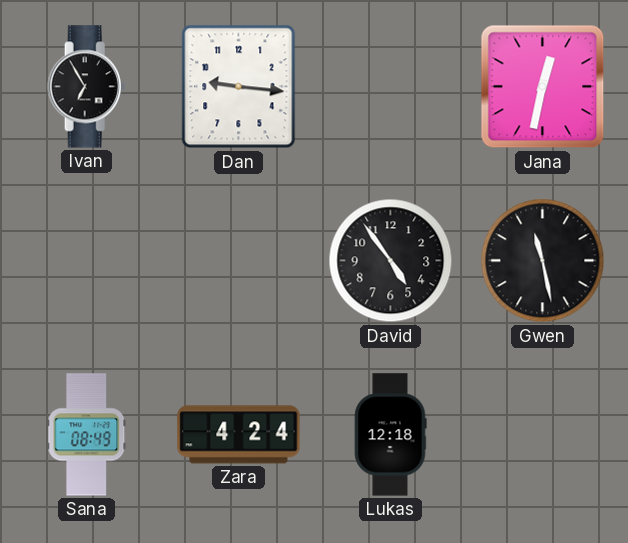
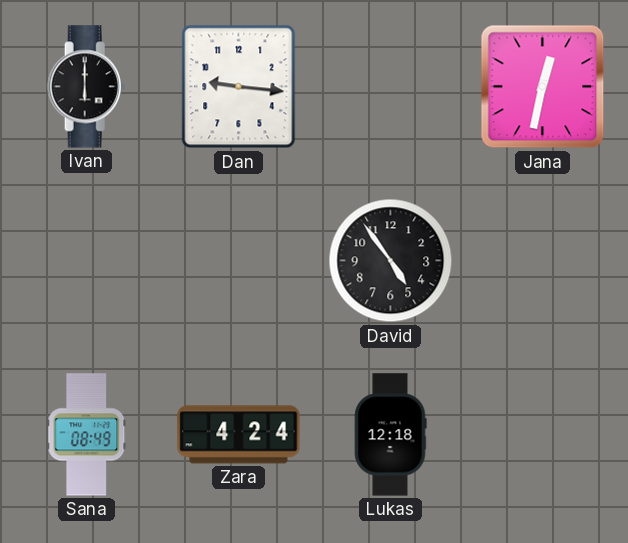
Ivan: 6:55 -> 6:00
Gwen: 11:28 -> none
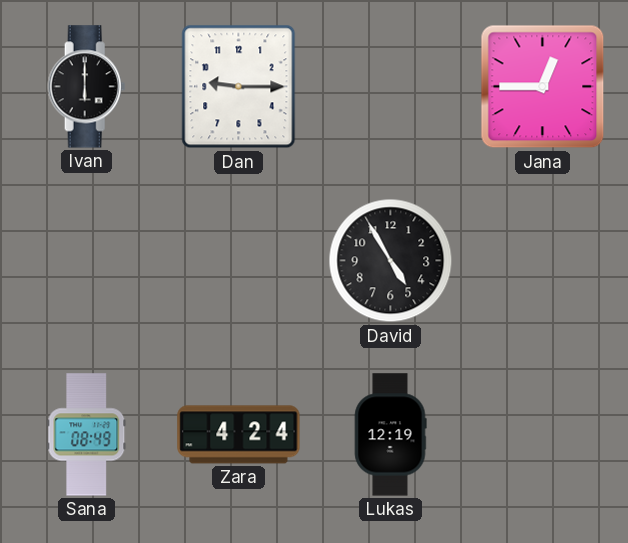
Dan: 9:16 -> 9:15
Jana: 12:32 -> 12:45
David: 4:54 -> 4:55
Lukas: 12:18 -> 12:19
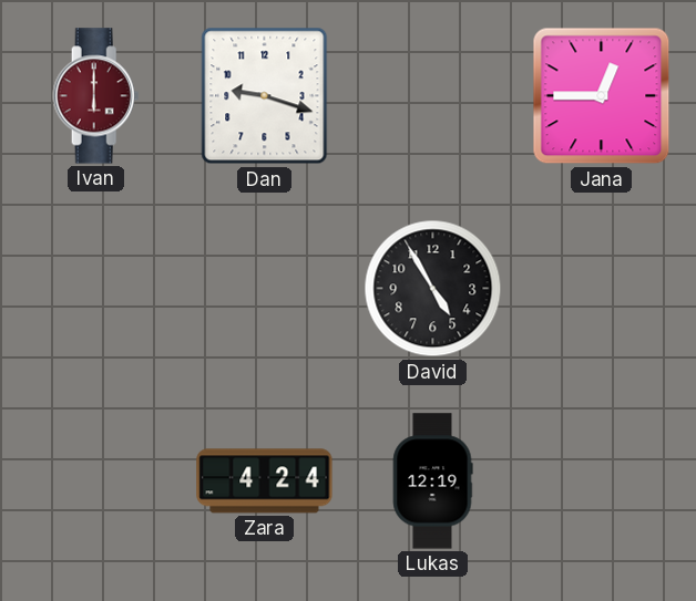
Ivan dial: black -> burgundy
Dan: 9:15 -> 9:18
Sana: 08:49 -> none
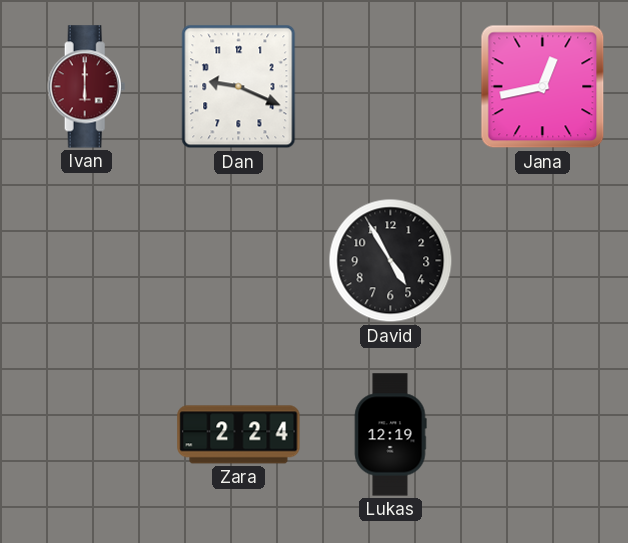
Dan: 9:18 -> 9:19
Jana: 12:45 -> 12:43
Zara: 4:24 -> 2:24
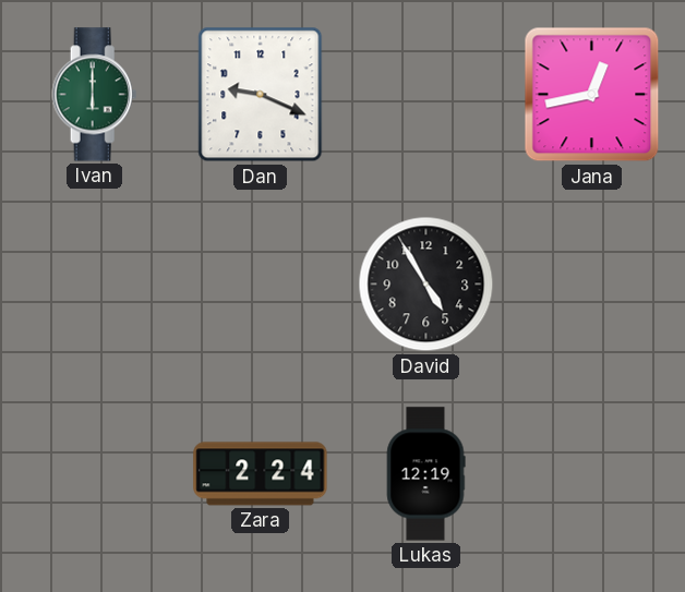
Ivan dial: burgundy -> green
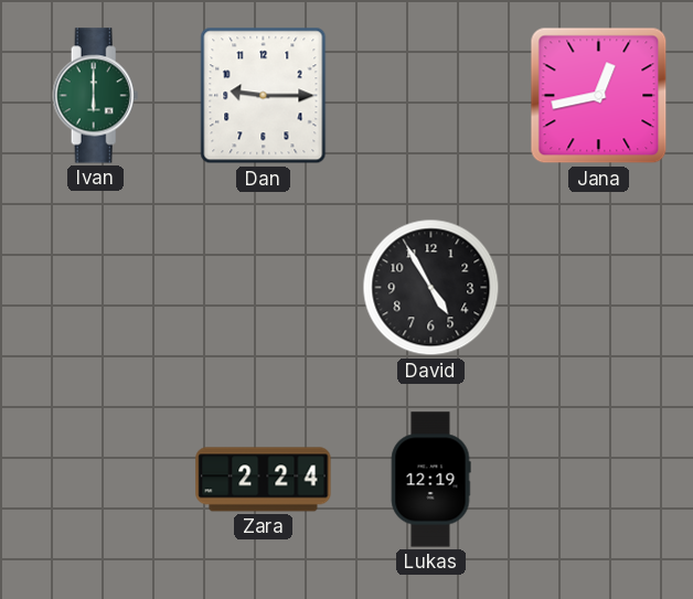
Dan: 9:19 -> 9:15
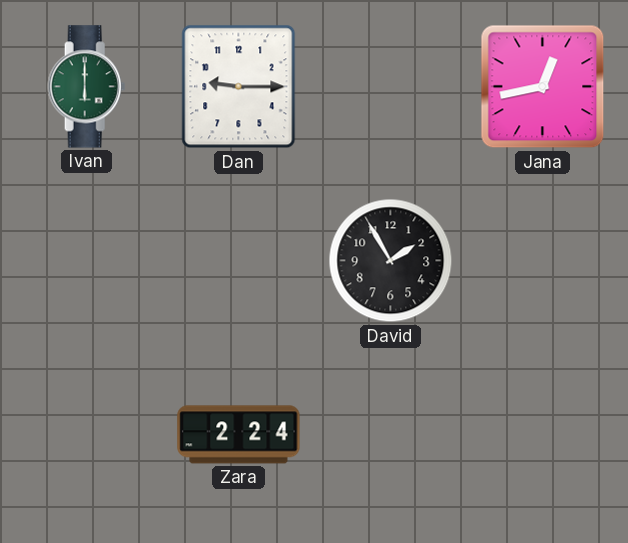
David: 4:55 -> 1:55
Lukas: 12:19 -> none
